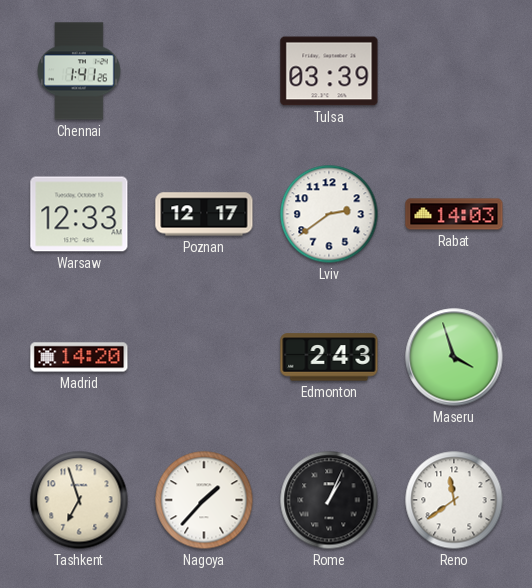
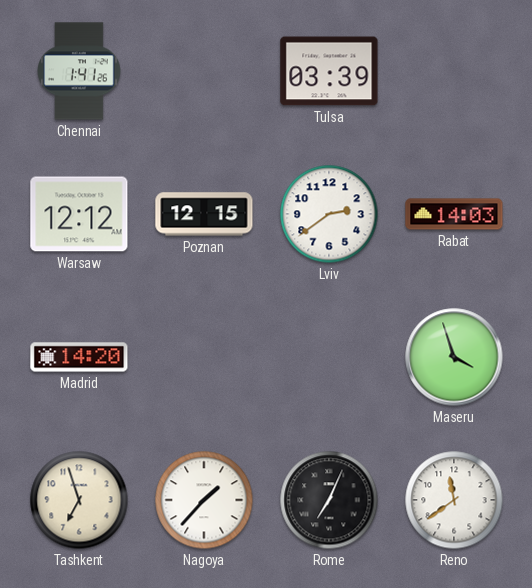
Warsaw: 12:33 -> 12:12
Poznan: 12:17 -> 12:15
Edmonton: 2:43 -> none
Rome: 1:04 -> 7:04
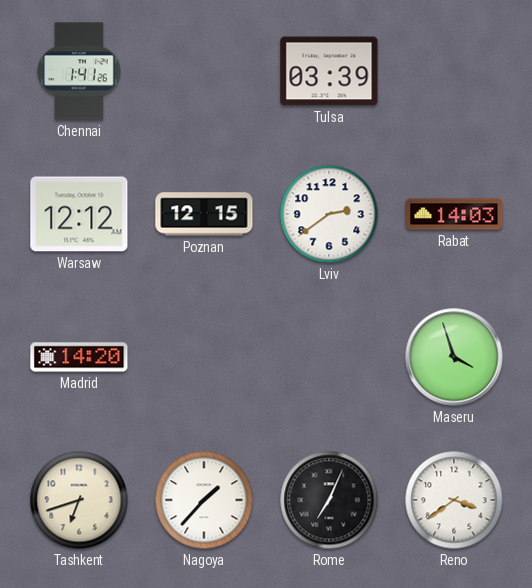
Tashkent: 6:57 -> 6:42
Reno: 11:39 -> 3:39
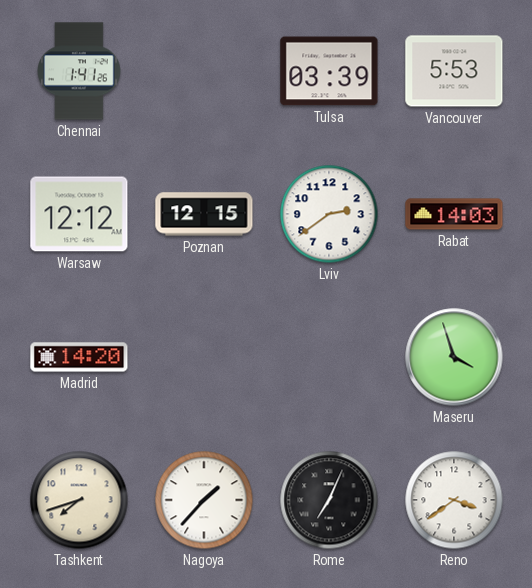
Vancouver: none -> 5:53
Tashkent: 6:42 -> 7:42
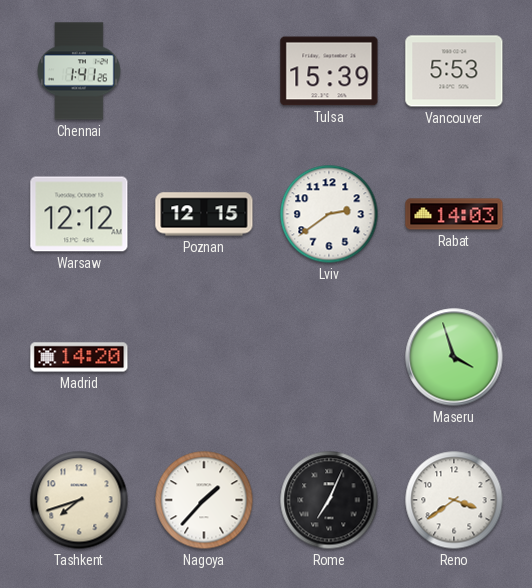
Tulsa: 03:39 -> 15:39
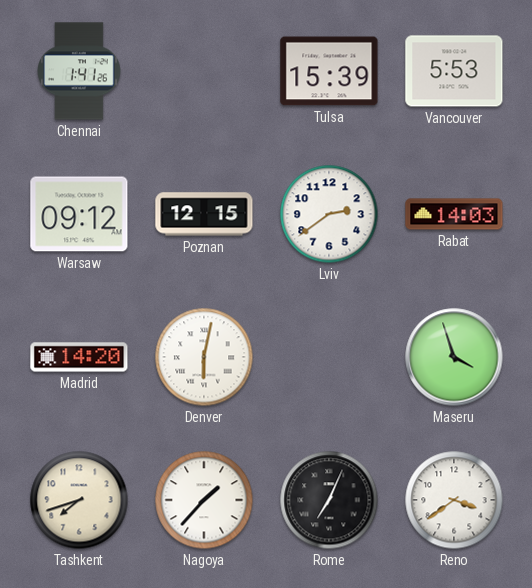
Warsaw: 12:12 -> 09:12
Denver: none -> 6:02
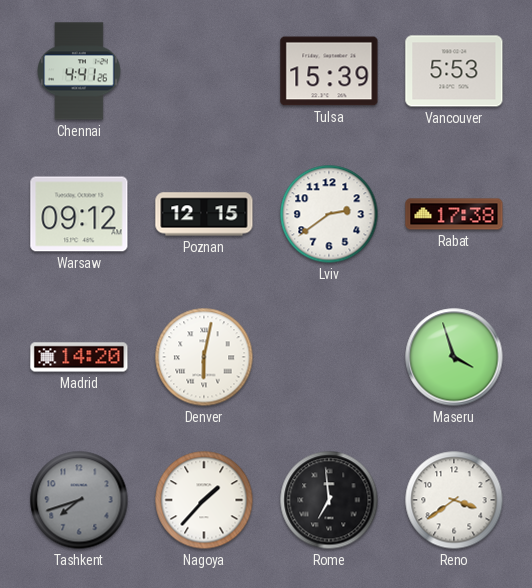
Chennai: 1:41 -> 4:41
Rabat: 14:03 -> 17:38
Tashkent dial: cream -> grey
Rome: 7:04 -> 6:59
